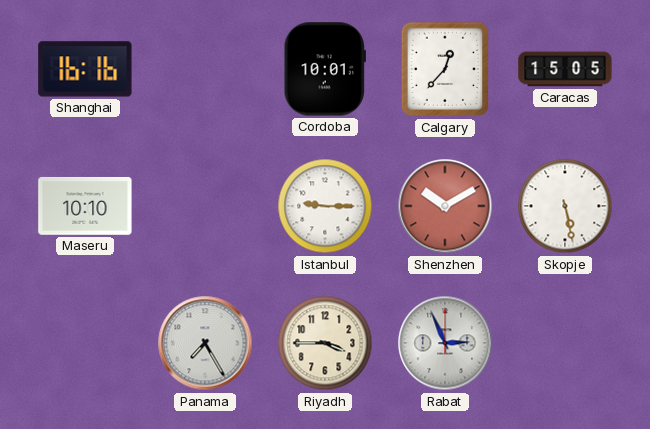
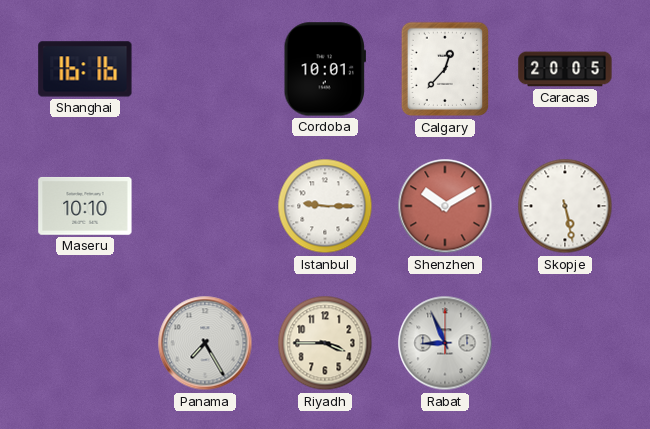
Caracas: 15:05 -> 20:05
Rabat: 2:56 -> 8:56
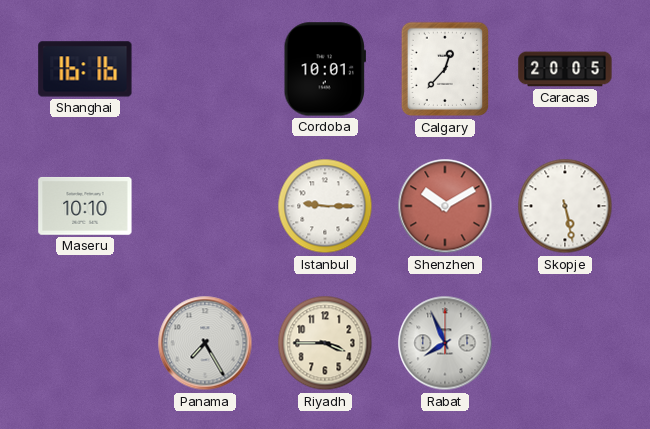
Rabat: 8:56 -> 7:56
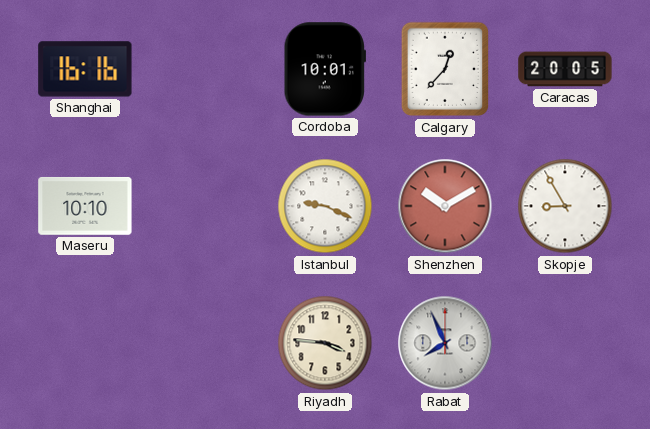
Istanbul: 9:15 -> 9:19
Skopje: 5:28 -> 8:55
Panama: 7:25 -> none
Riyadh: 3:45 -> 3:46
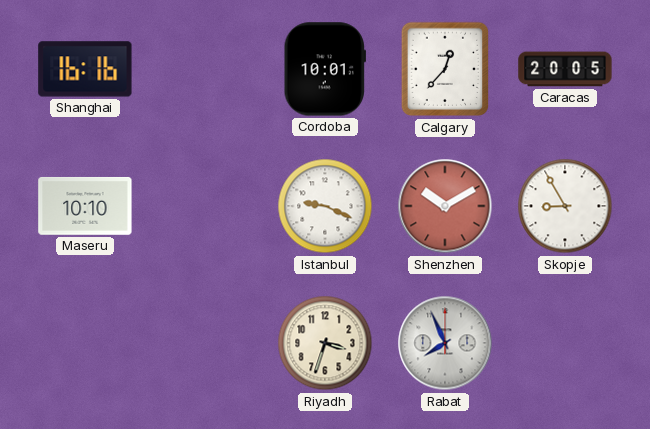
Riyadh: 3:46 -> 3:33
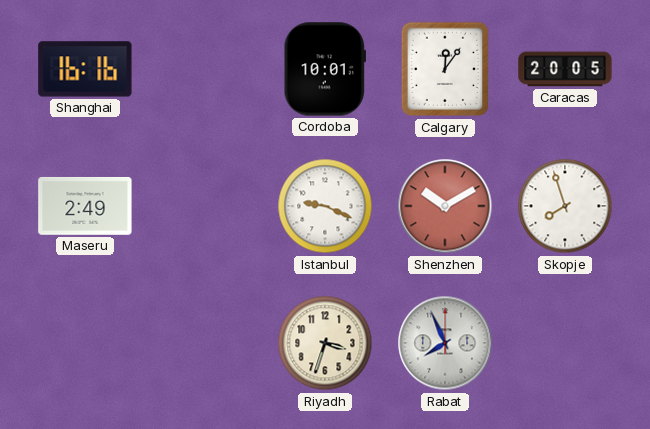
Calgary: 12:37 -> 12:06
Maseru: 10:10 -> 2:49
Skopje: 8:55 -> 7:57
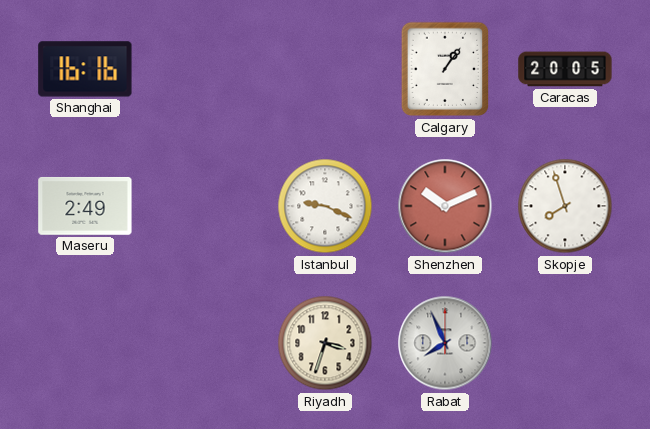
Cordoba: 10:01 -> none
Calgary: 12:06 -> 1:06
Shenzhen: 10:10 -> 10:11
